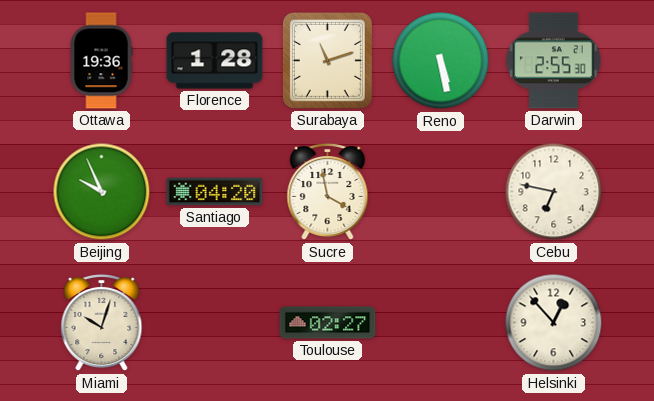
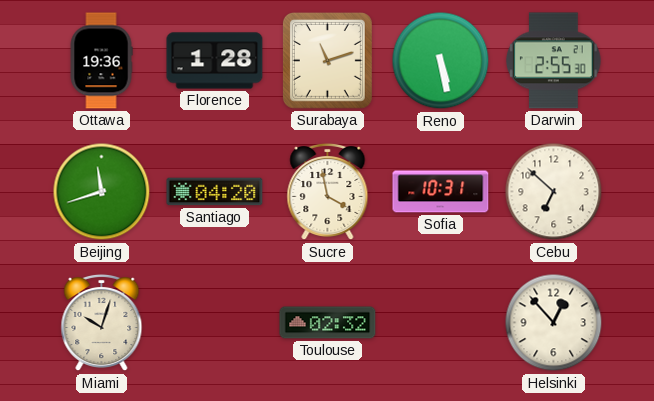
Beijing: 9:56 -> 11:42
Sofia: none -> 10:31
Cebu: 6:47 -> 6:52
Toulouse: 02:27 -> 02:32
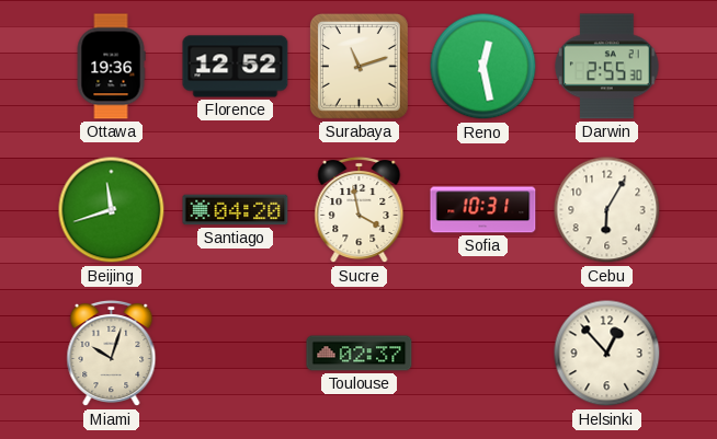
Florence: 1:28 -> 12:52
Reno: 5:28 -> 12:28
Cebu: 6:52 -> 6:05
Toulouse: 02:32 -> 02:37
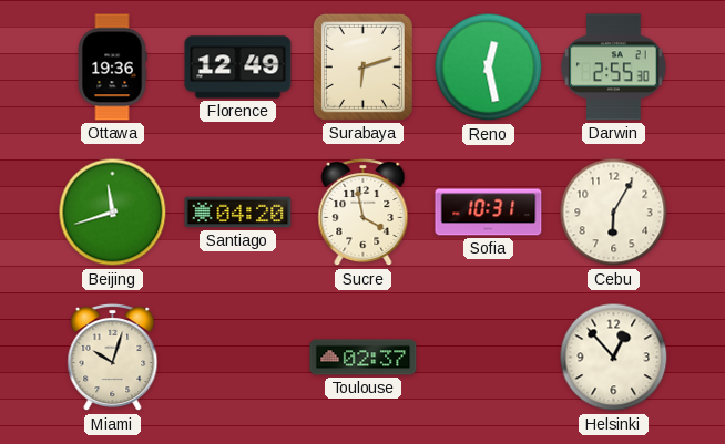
Florence: 12:52 -> 12:49
Surabaya: 11:12 -> 6:12
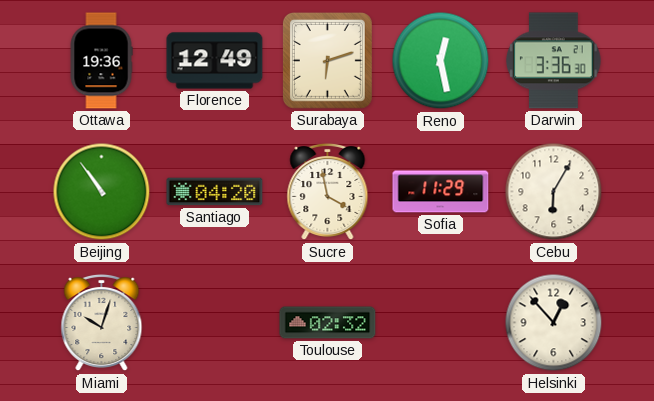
Darwin: 2:55 -> 3:36
Beijing: 11:42 -> 10:54
Sofia: 10:31 -> 11:29
Toulouse: 02:37 -> 02:32
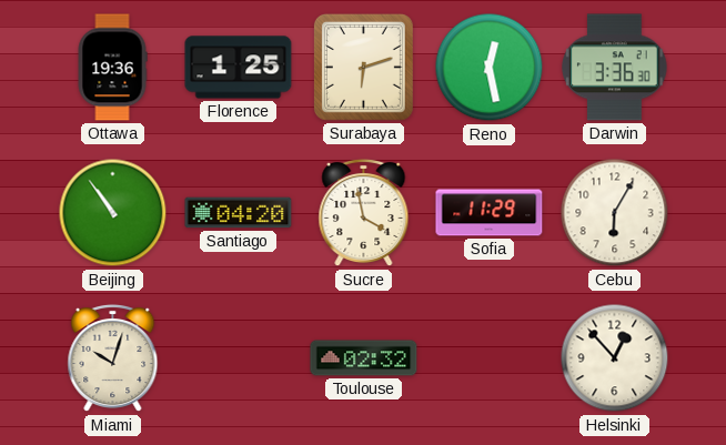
Florence: 12:49 -> 1:25
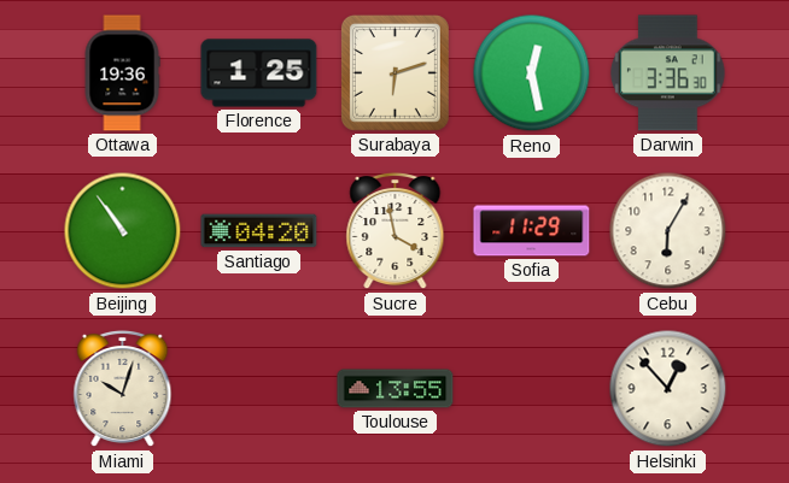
Toulouse: 02:32 -> 13:55
